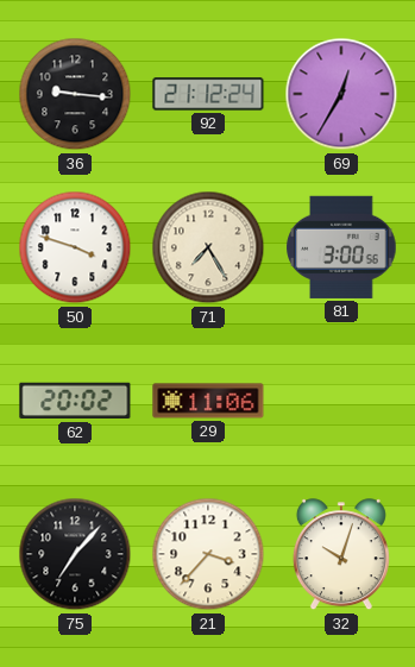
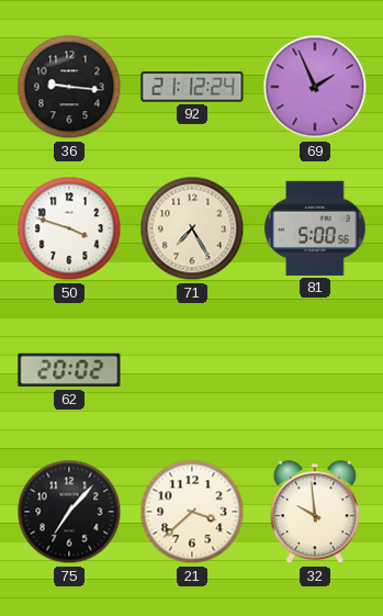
69: 12:35 -> 1:56
81: 3:00 -> 5:00
29: 11:06 -> none
21: 3:37 -> 3:38
32: 10:03 -> 9:59
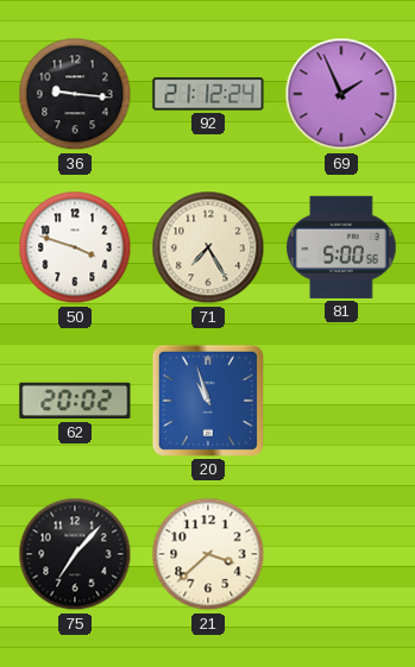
20: none -> 10:57
32: 9:59 -> none
